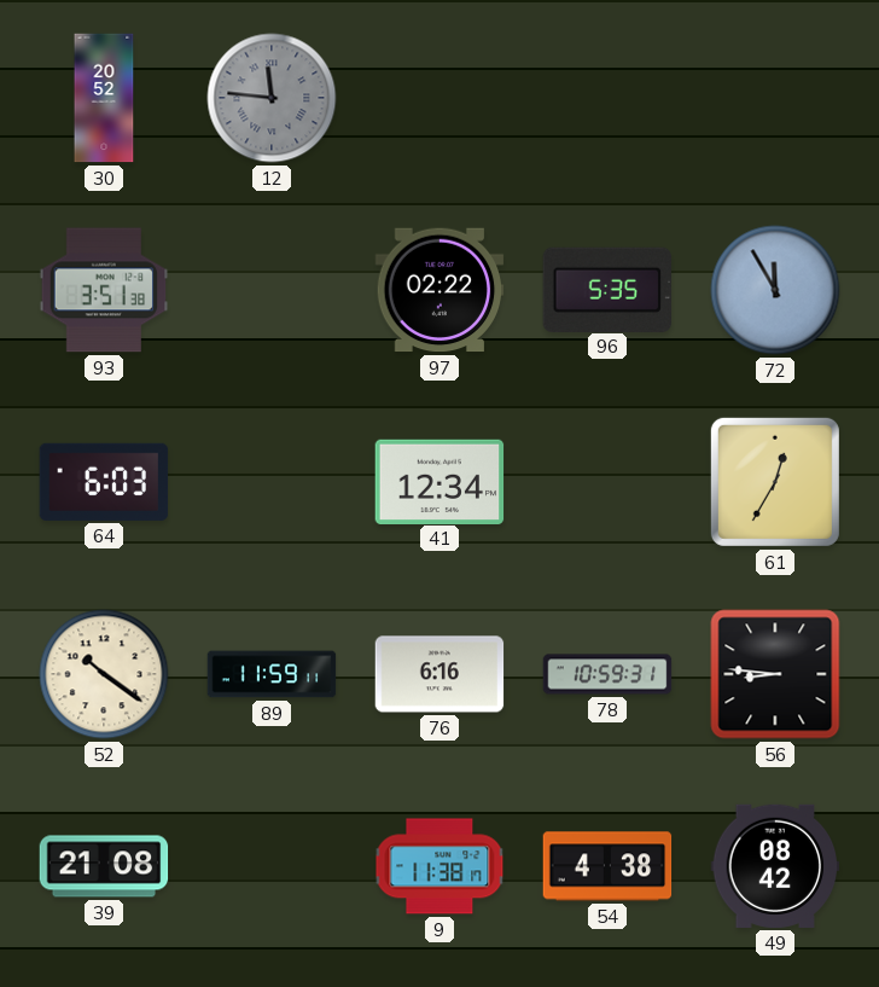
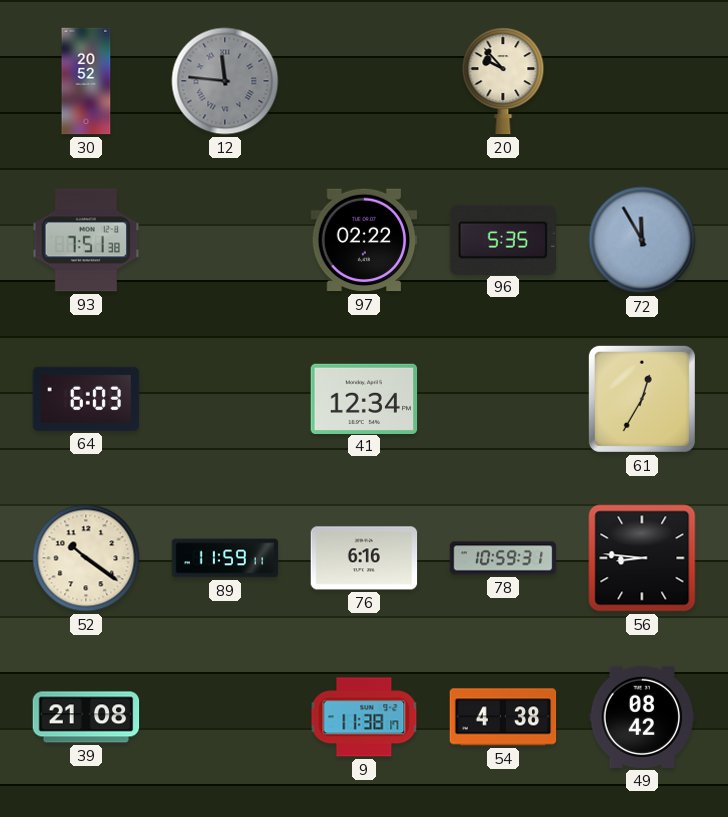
20: none -> 9:53
93: 3:51 -> 7:51
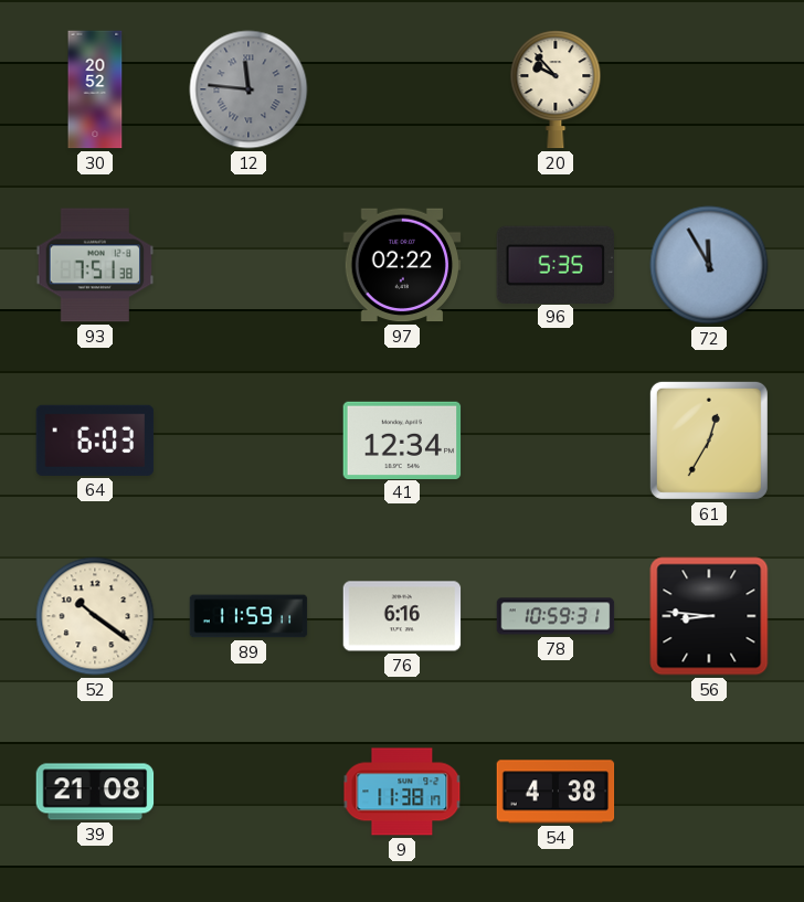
49: 08:42 -> none
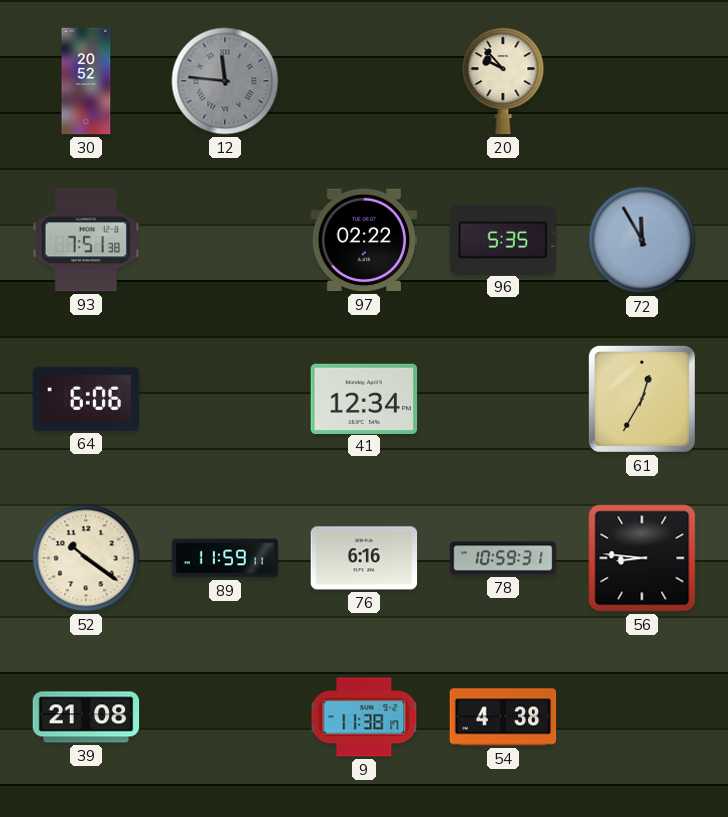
64: 6:03 -> 6:06
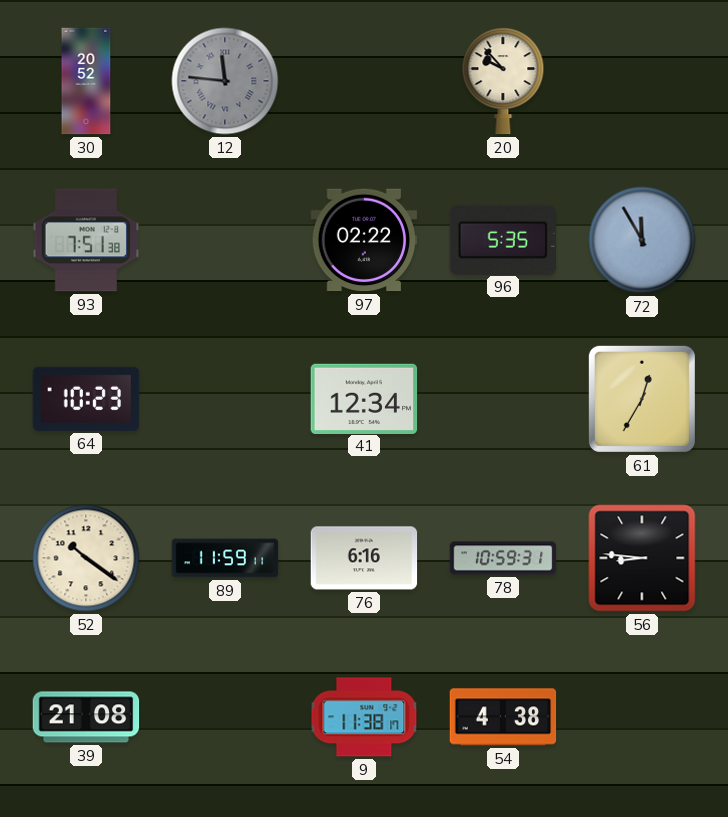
64: 6:06 -> 10:23
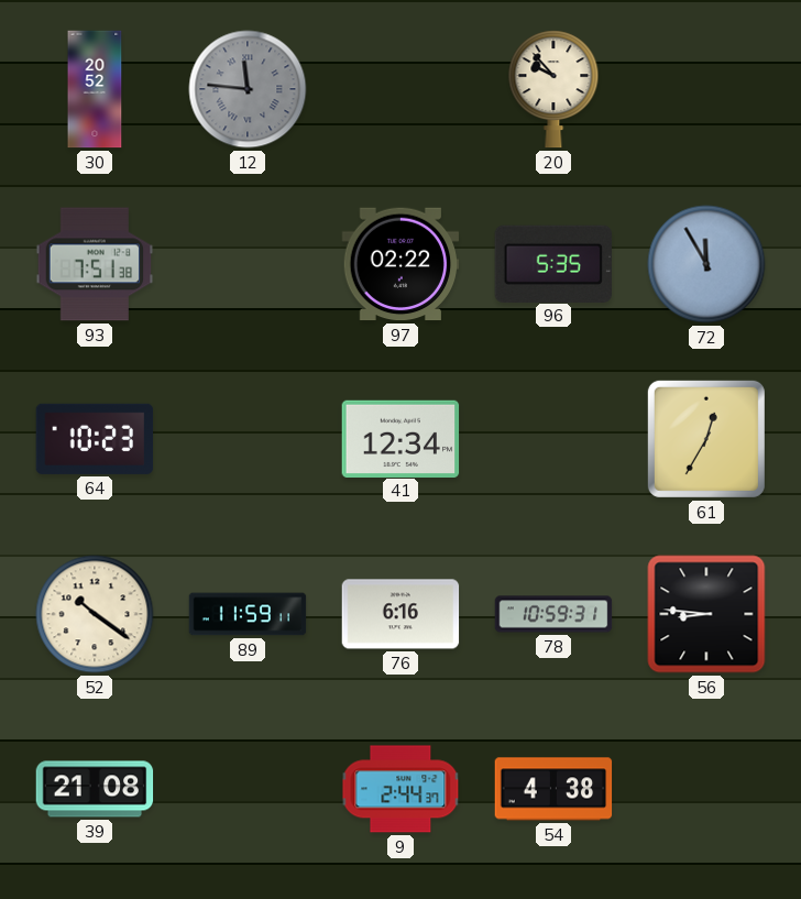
9: 11:38 -> 2:44
